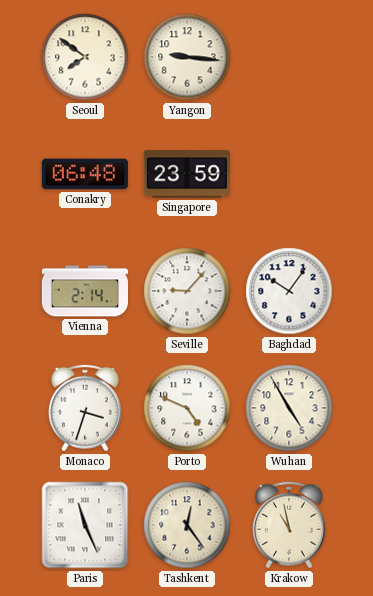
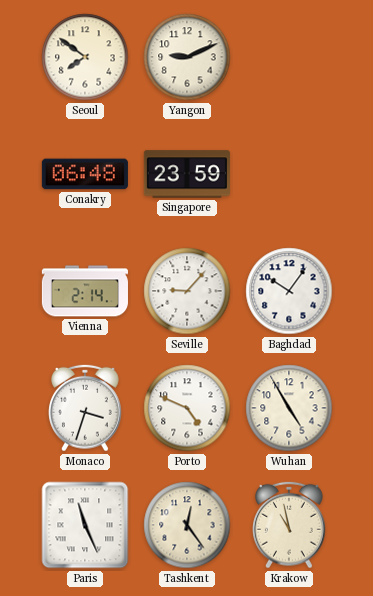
Yangon: 9:16 -> 9:11
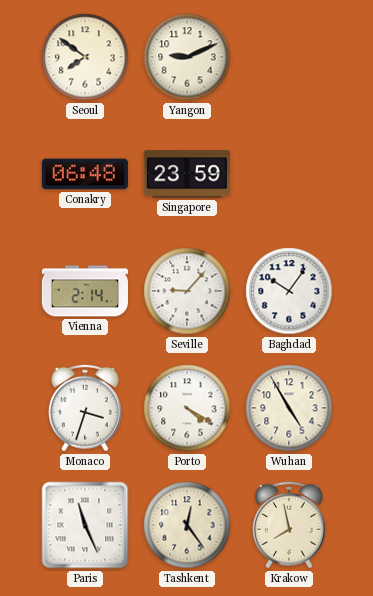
Porto: 4:49 -> 4:20
Krakow: 10:58 -> 7:58
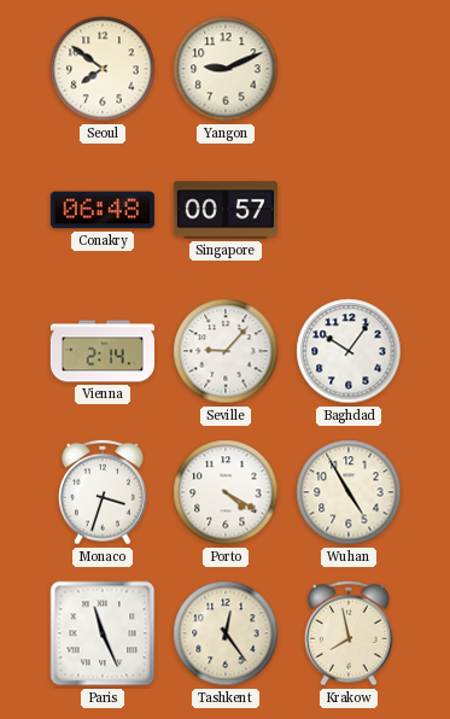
Singapore: 23:59 -> 00:57
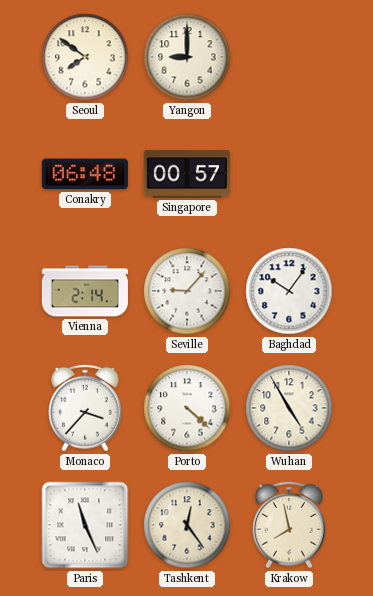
Yangon: 9:11 -> 9:00
Monaco: 3:33 -> 3:37
Porto: 4:20 -> 4:22
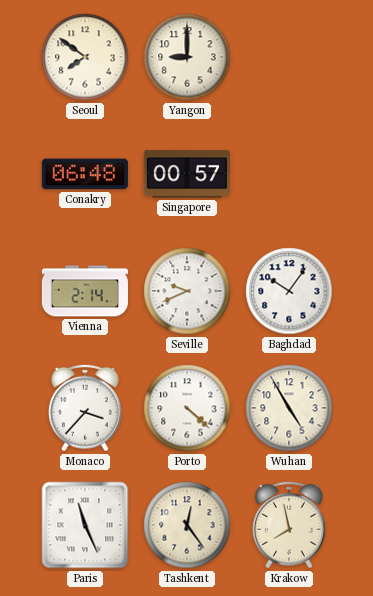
Seville: 9:07 -> 9:41
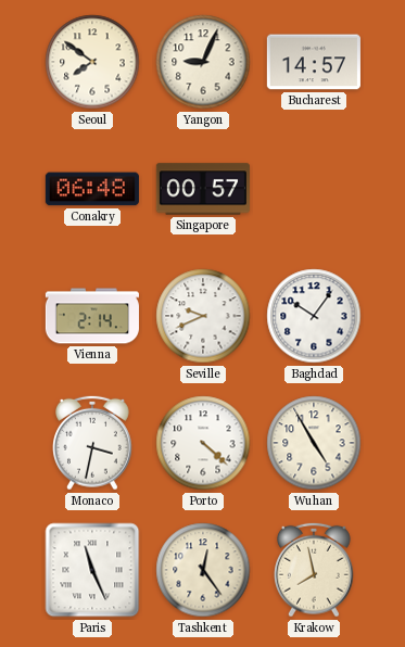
Yangon: 9:00 -> 9:04
Bucharest: none -> 14:57
Monaco: 3:37 -> 3:32
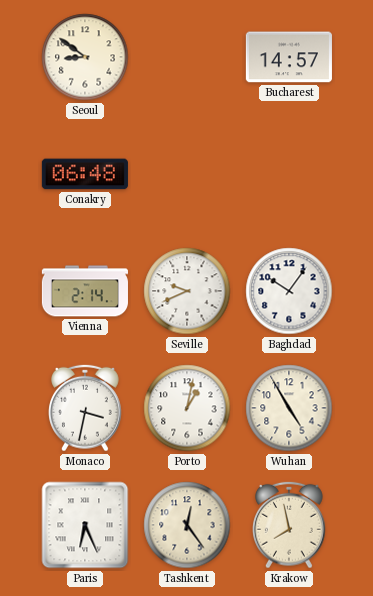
Seoul: 7:51 -> 8:51
Yangon: 9:04 -> none
Singapore: 00:57 -> none
Porto: 4:22 -> 1:02
Paris: 11:26 -> 6:26
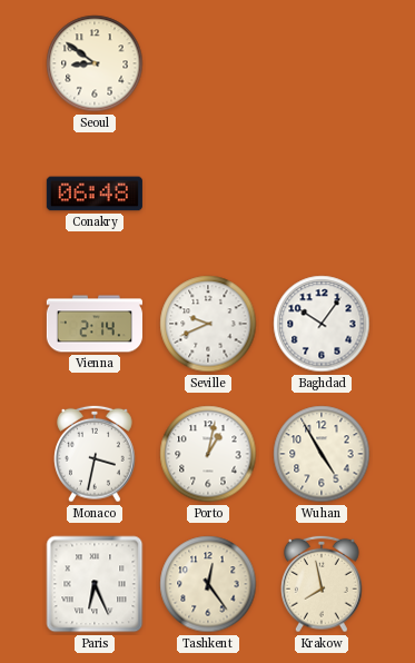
Bucharest: 14:57 -> none
